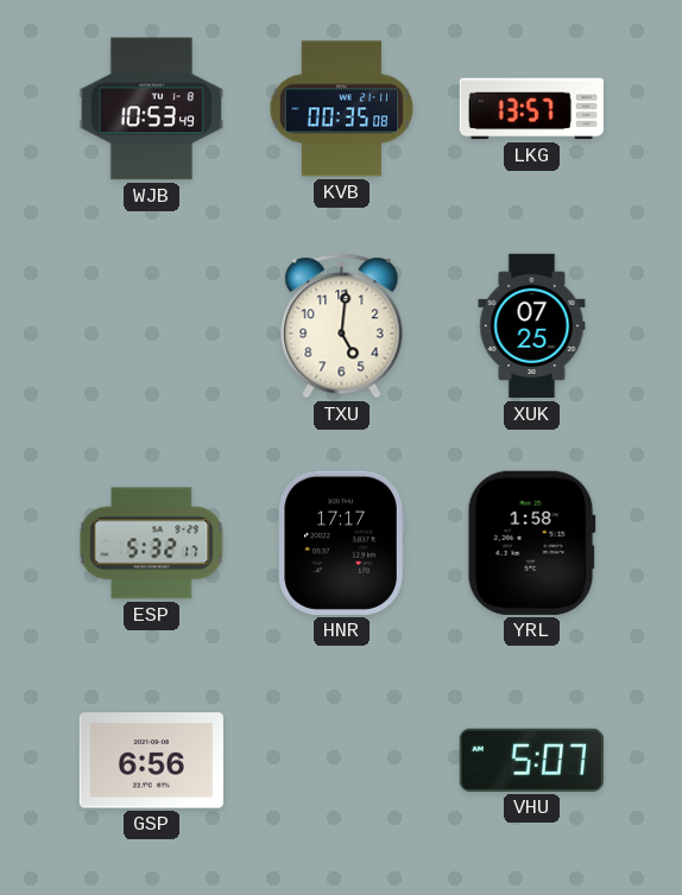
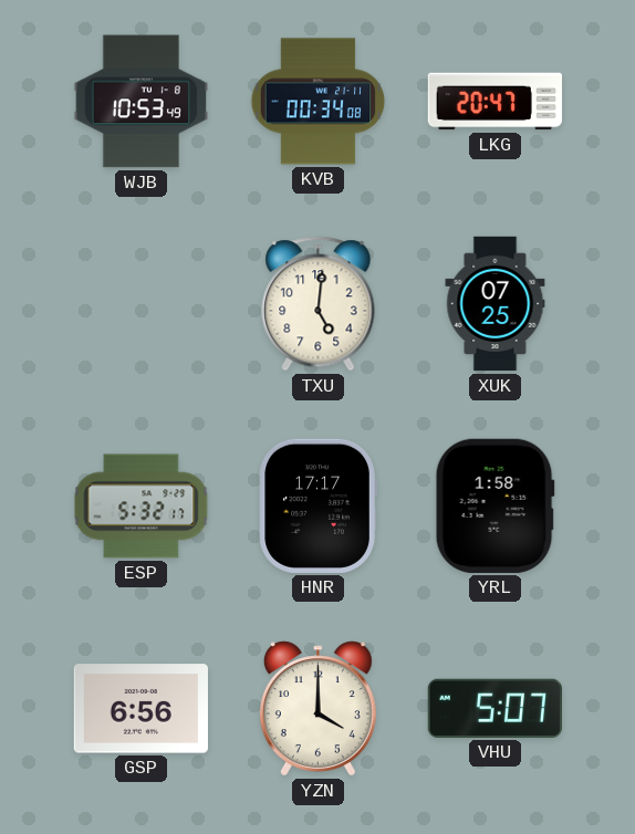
KVB: 00:35 -> 00:34
LKG: 13:57 -> 20:47
YZN: none -> 4:00
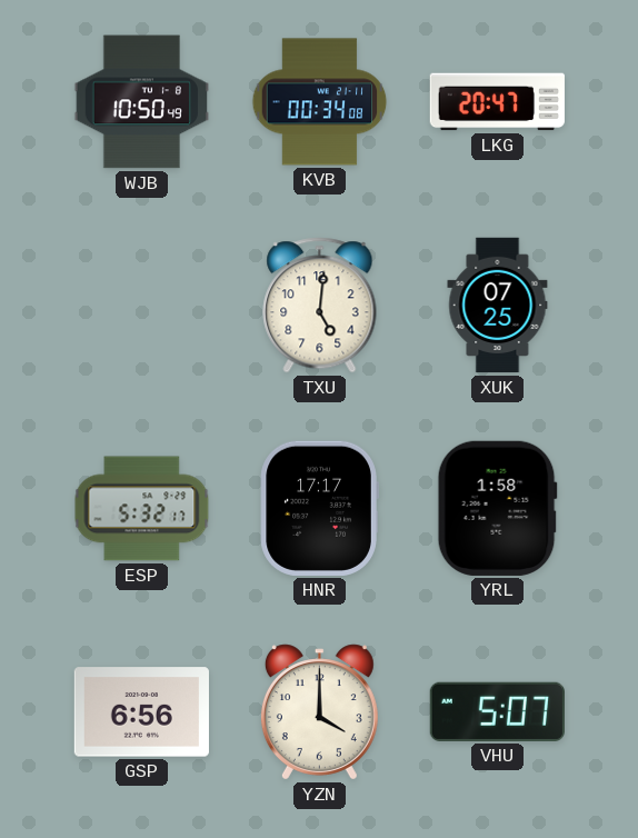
WJB: 10:53 -> 10:50
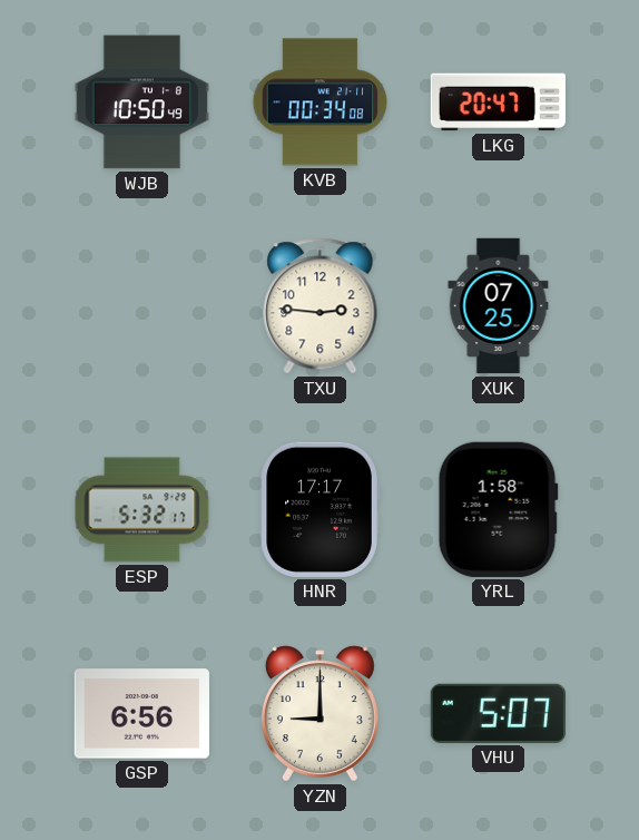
TXU: 5:01 -> 2:46
YZN: 4:00 -> 9:00
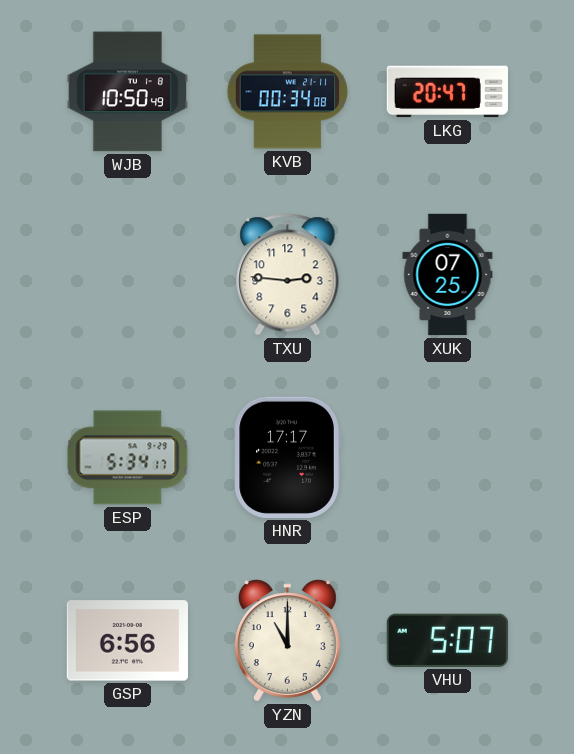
ESP: 5:32 -> 5:34
YRL: 1:58 -> none
YZN: 9:00 -> 11:00
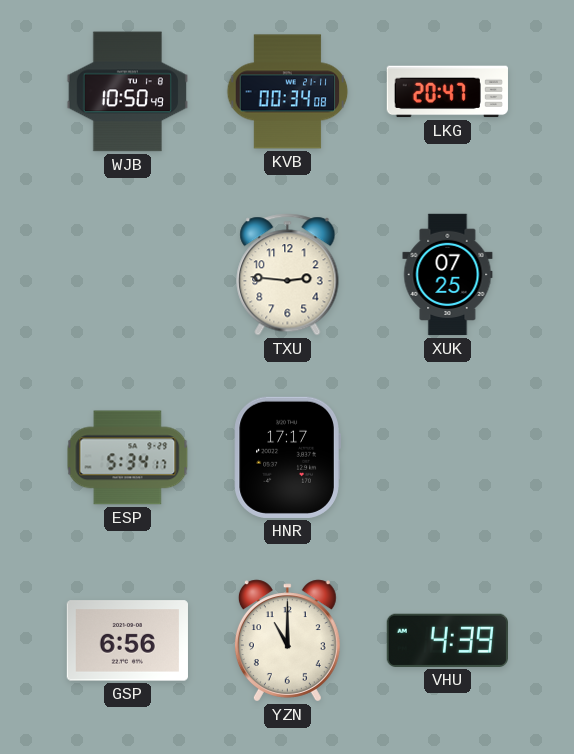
VHU: 5:07 -> 4:39
